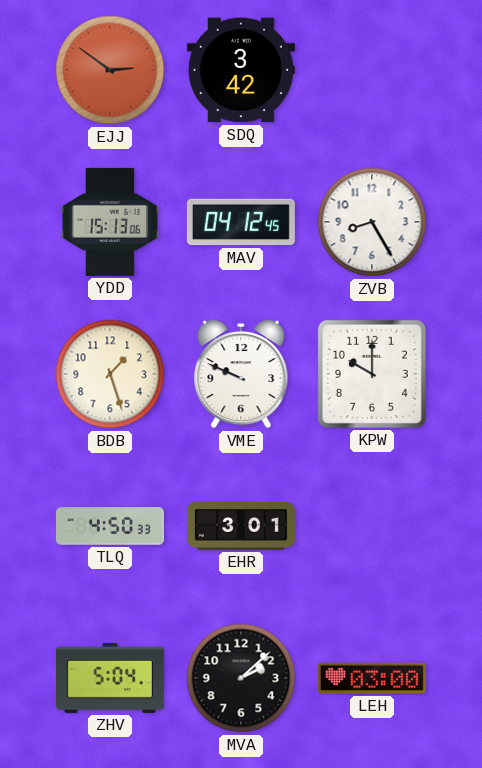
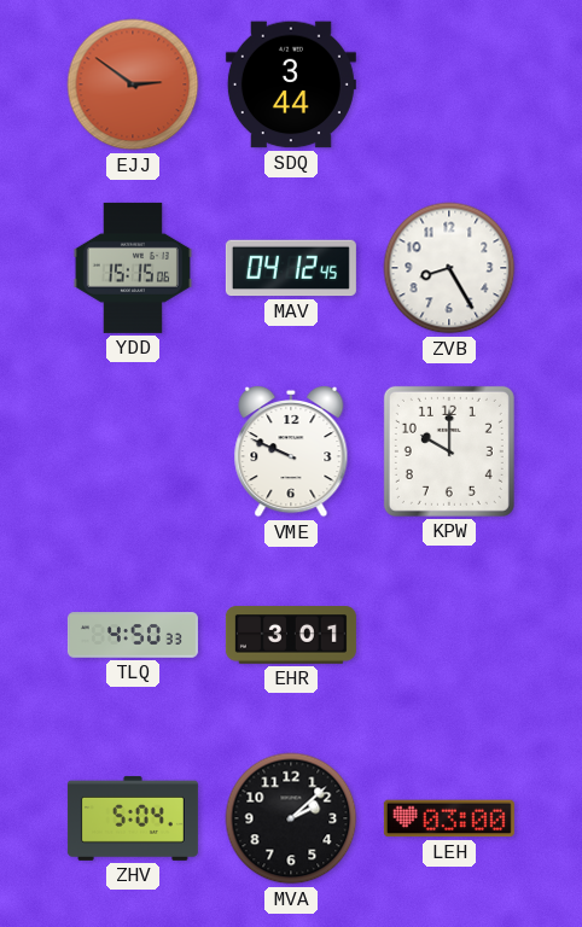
SDQ: 3:42 -> 3:44
YDD: 15:13 -> 15:15
BDB: 1:27 -> none
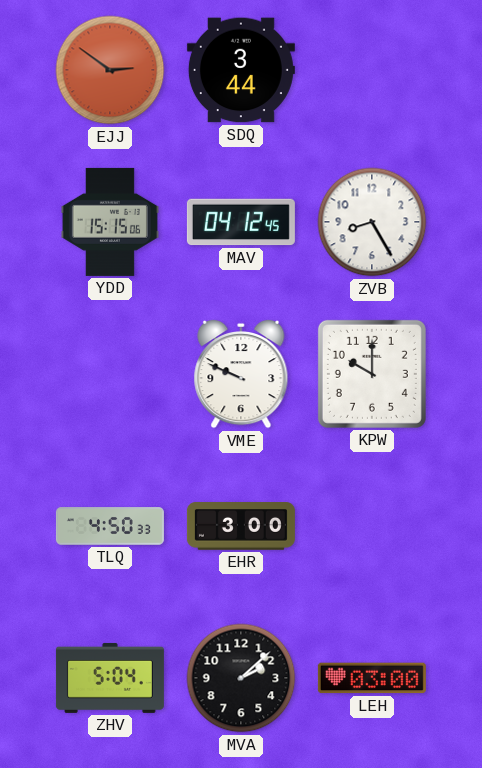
EHR: 3:01 -> 3:00
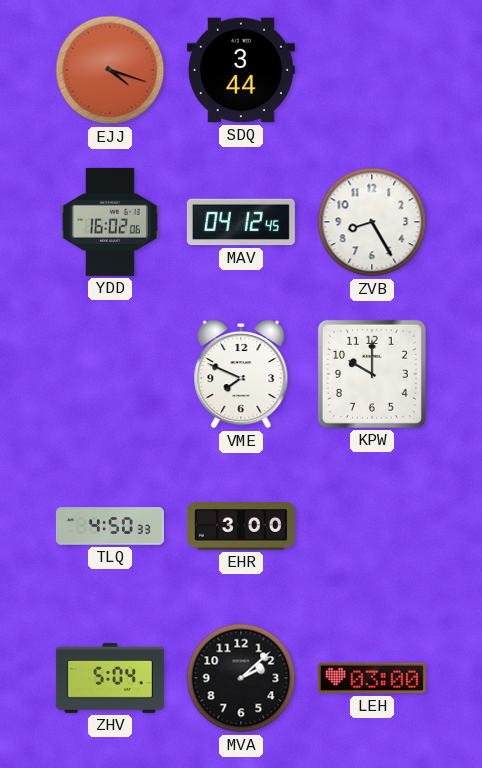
EJJ: 2:51 -> 4:18
YDD: 15:15 -> 16:02
VME: 9:49 -> 7:49
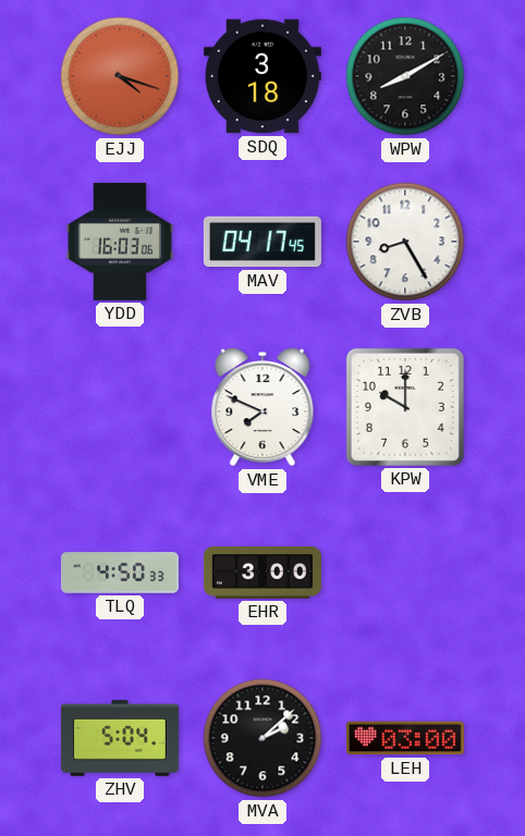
SDQ: 3:44 -> 3:18
WPW: none -> 8:10
YDD: 16:02 -> 16:03
MAV: 04:12 -> 04:17
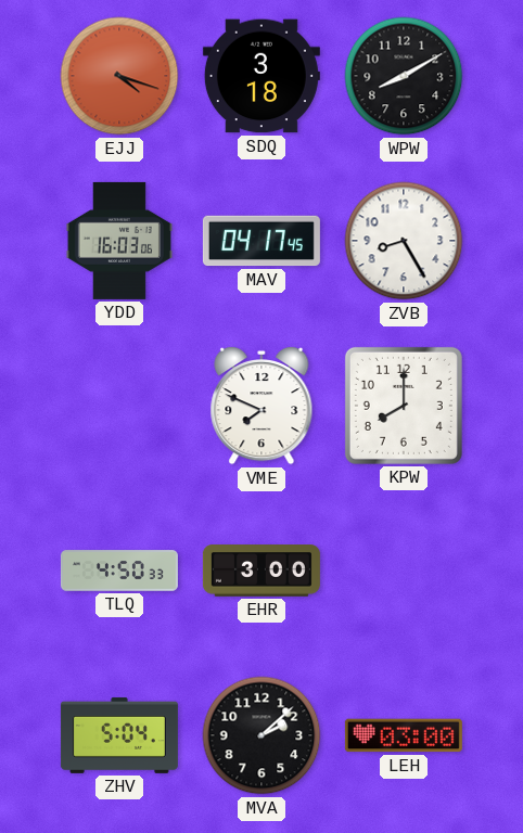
KPW: 10:00 -> 8:00
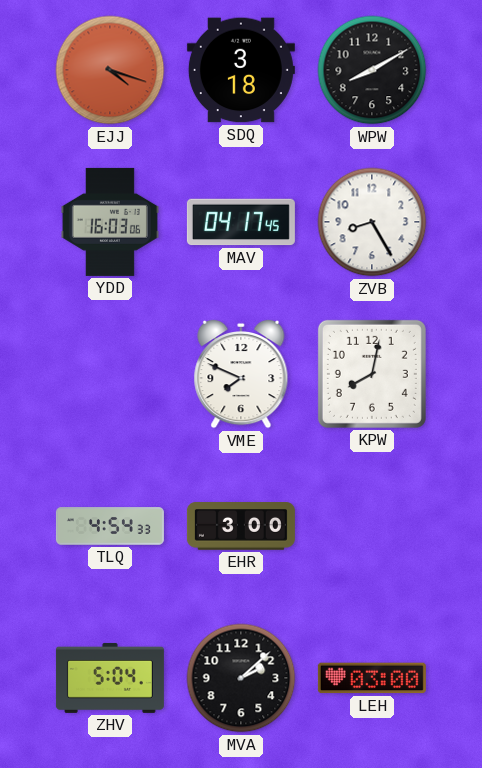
KPW: 8:00 -> 8:02
TLQ: 4:50 -> 4:54
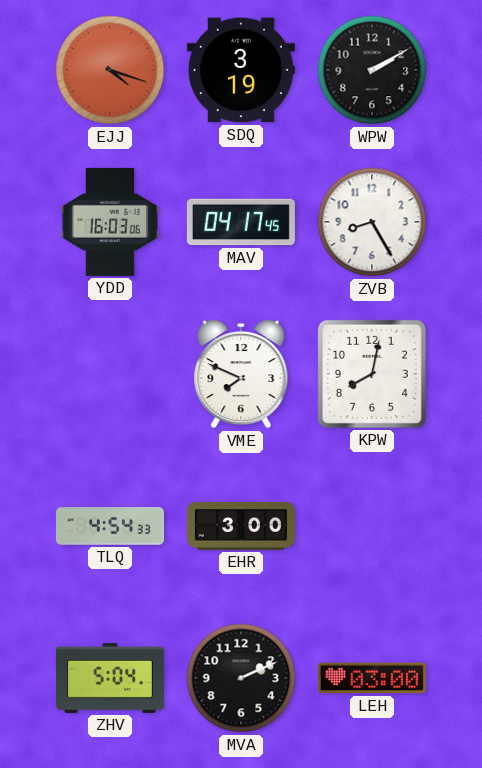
SDQ: 3:18 -> 3:19
WPW: 8:10 -> 2:10
MVA: 2:08 -> 2:11
